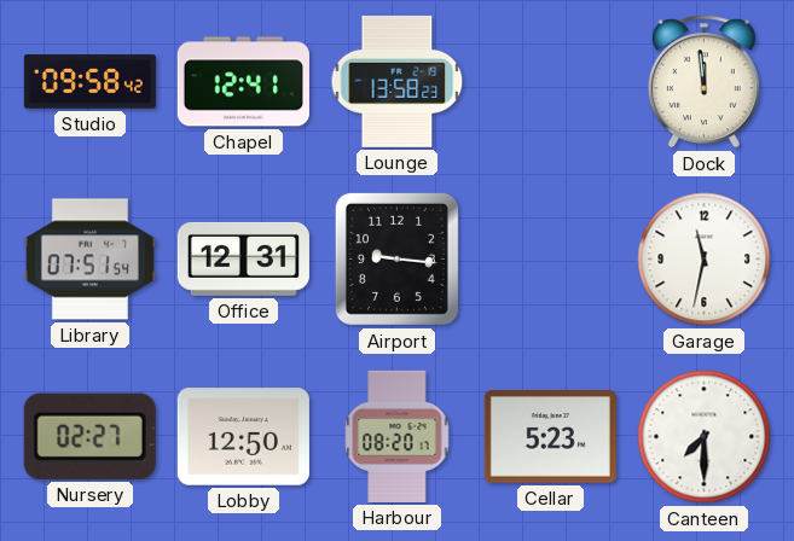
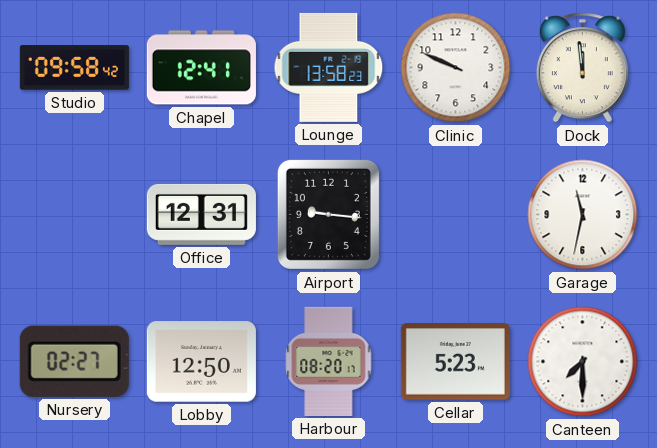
Clinic: none -> 9:49
Library: 07:51 -> none
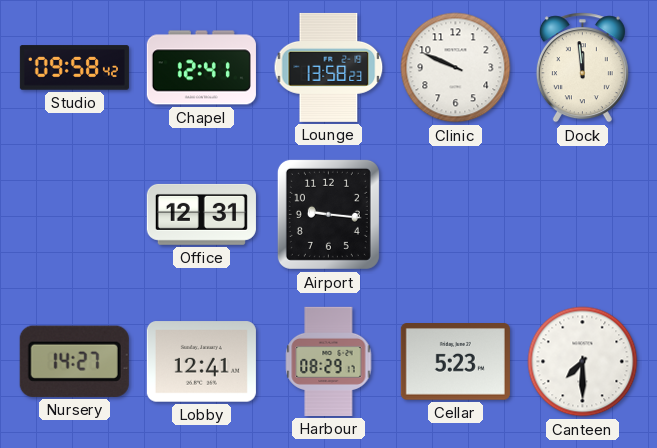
Garage: 11:32 -> none
Nursery: 02:27 -> 14:27
Lobby: 12:50 -> 12:41
Harbour: 08:20 -> 08:29
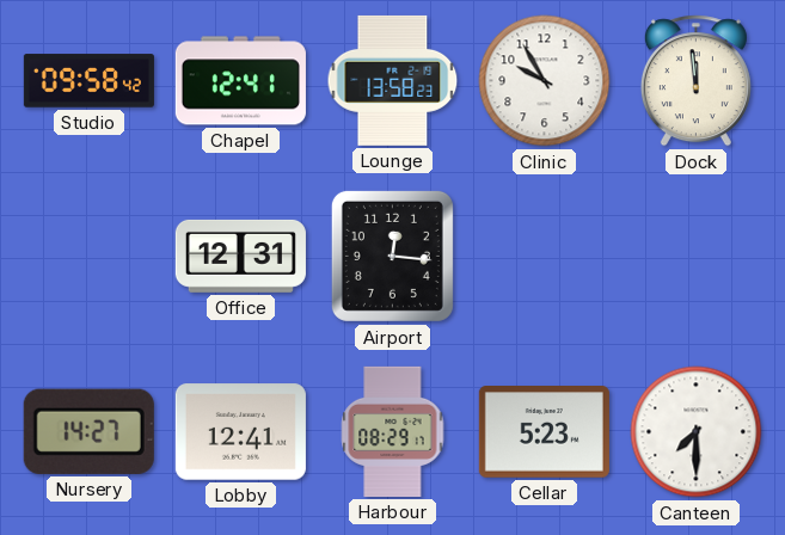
Clinic: 9:49 -> 9:55
Airport: 9:16 -> 12:16
